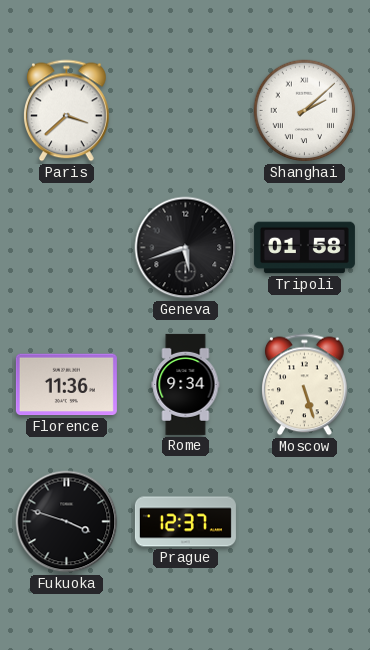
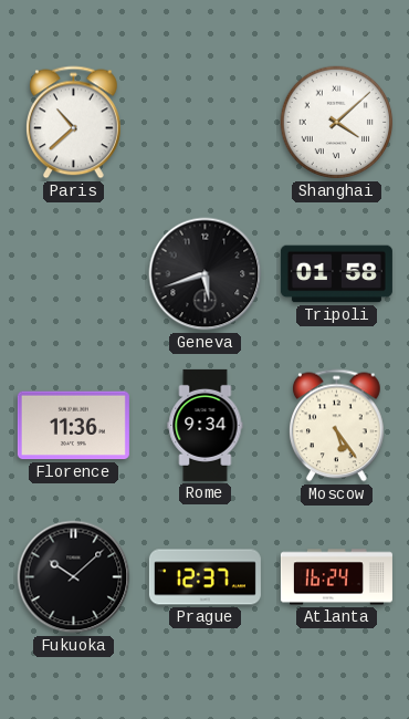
Paris: 3:38 -> 10:38
Shanghai: 2:08 -> 4:08
Moscow: 5:27 -> 5:24
Fukuoka: 3:48 -> 10:08
Atlanta: none -> 16:24
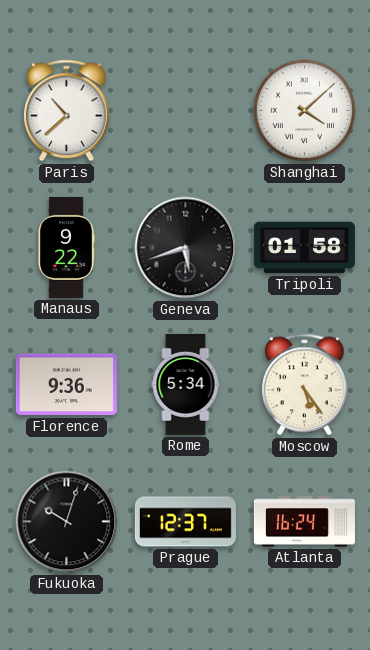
Manaus: none -> 9:22
Florence: 11:36 -> 9:36
Rome: 9:34 -> 5:34
Fukuoka: 10:08 -> 10:03
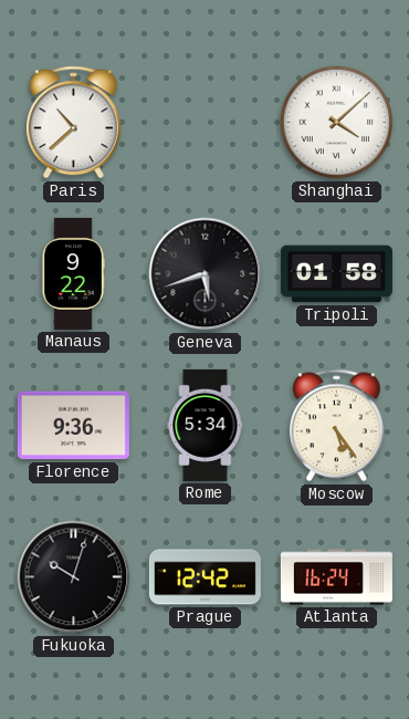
Prague: 12:37 -> 12:42
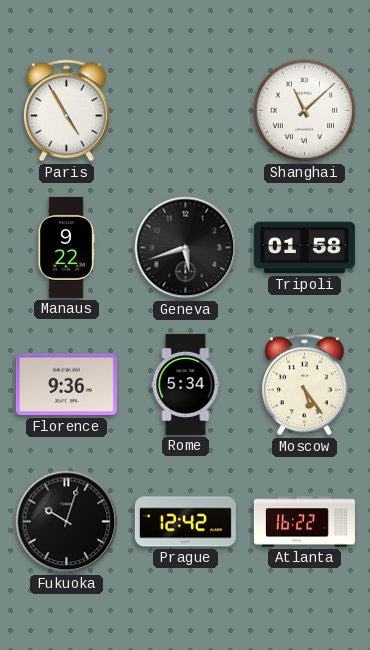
Paris: 10:38 -> 4:55
Shanghai: 4:08 -> 11:08
Atlanta: 16:24 -> 16:22
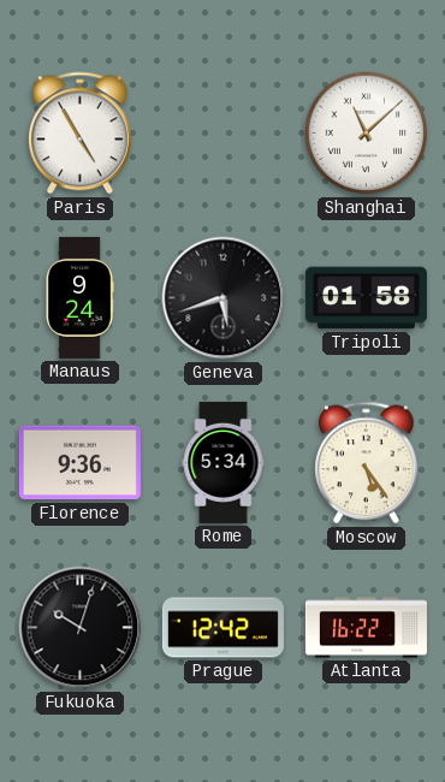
Manaus: 9:22 -> 9:24
